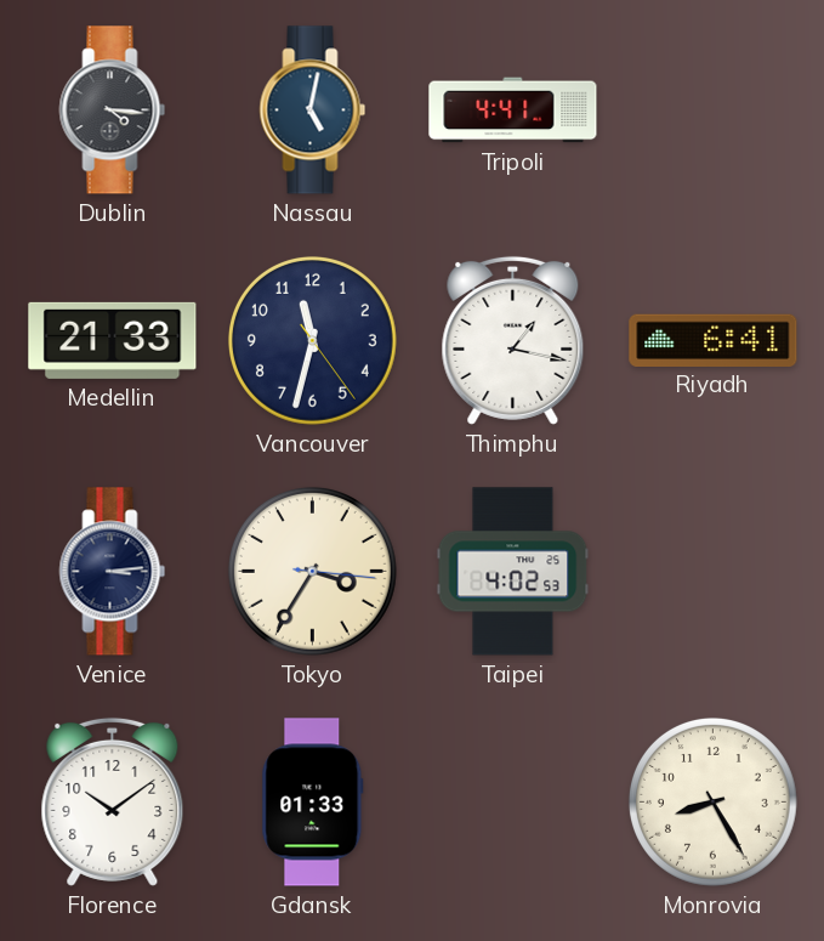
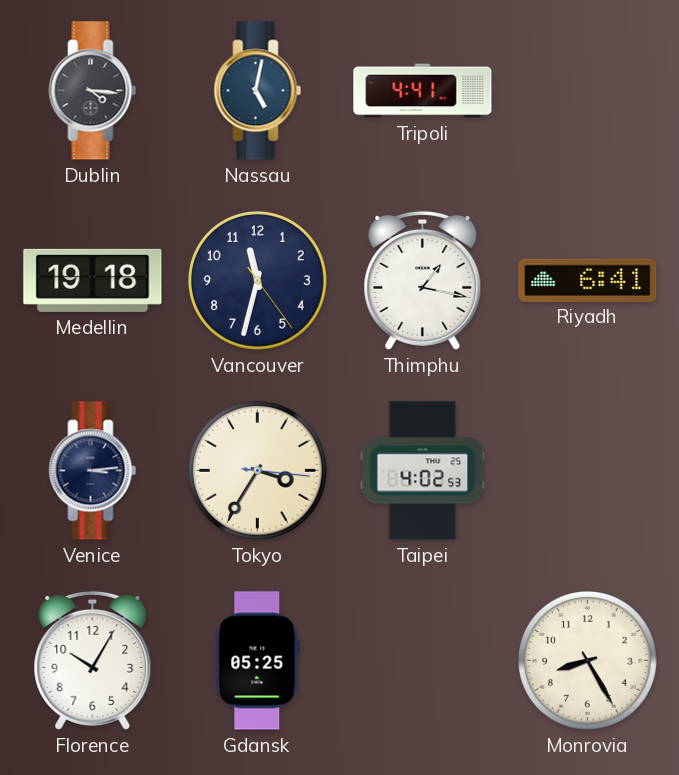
Medellin: 21:33 -> 19:18
Florence: 10:09 -> 10:05
Gdansk: 01:33 -> 05:25
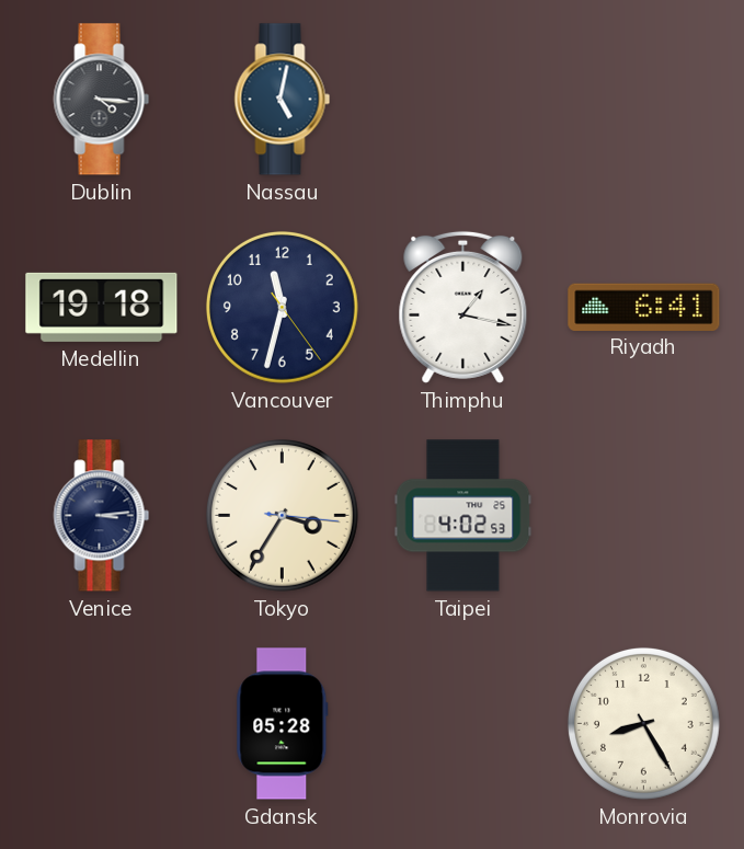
Tripoli: 4:41 -> none
Florence: 10:05 -> none
Gdansk: 05:25 -> 05:28
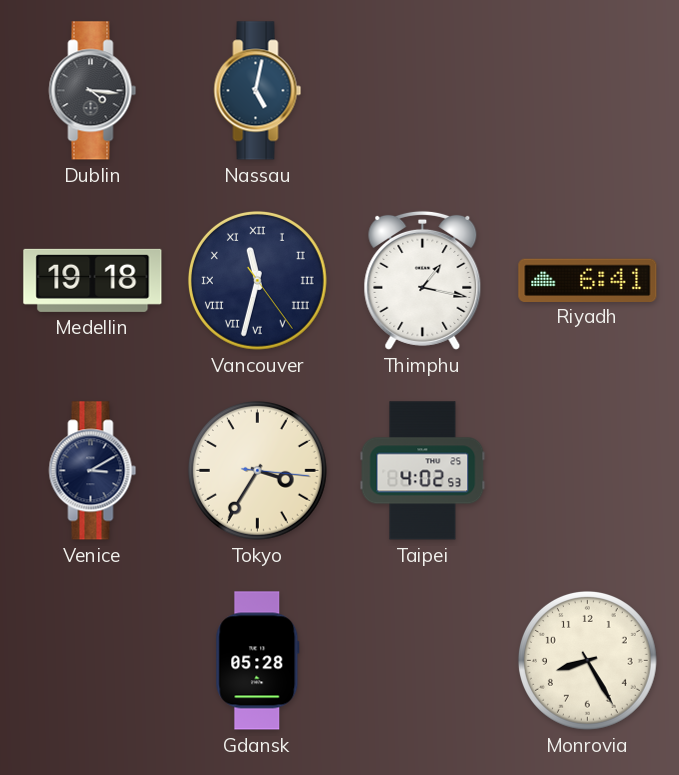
Vancouver numerals: Arabic -> Roman
Venice: 3:14 -> 3:10
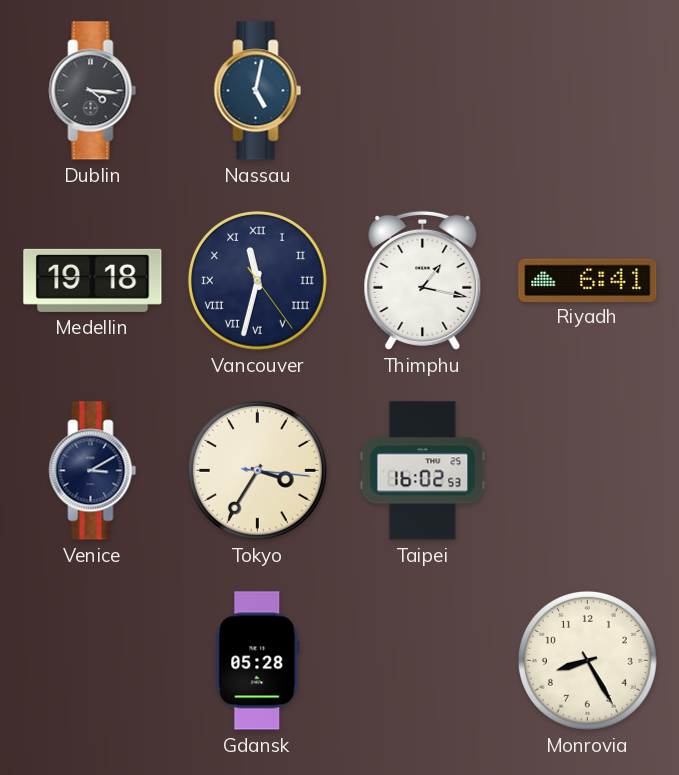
Taipei: 4:02 -> 16:02
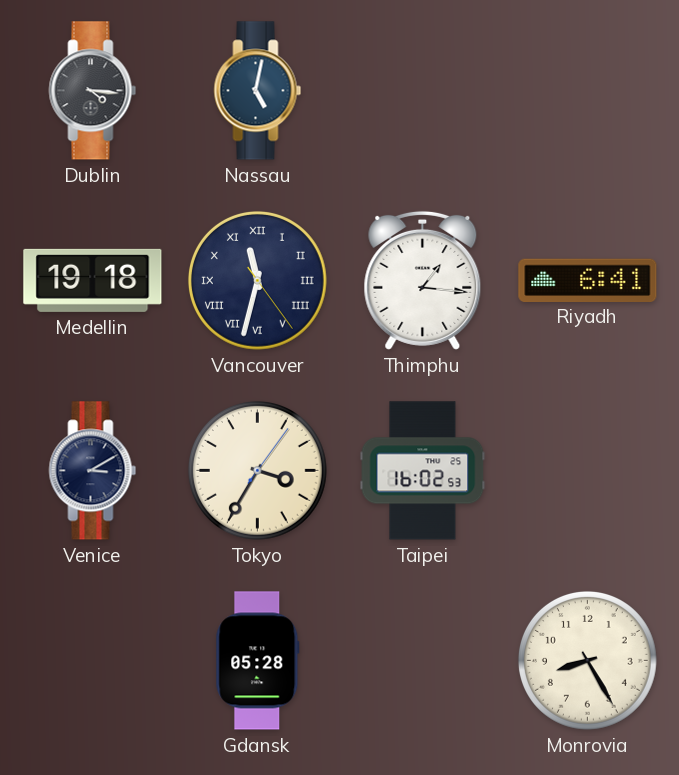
Thimphu: 1:17 -> 1:16
Tokyo: 3:35:16 -> 3:35:06
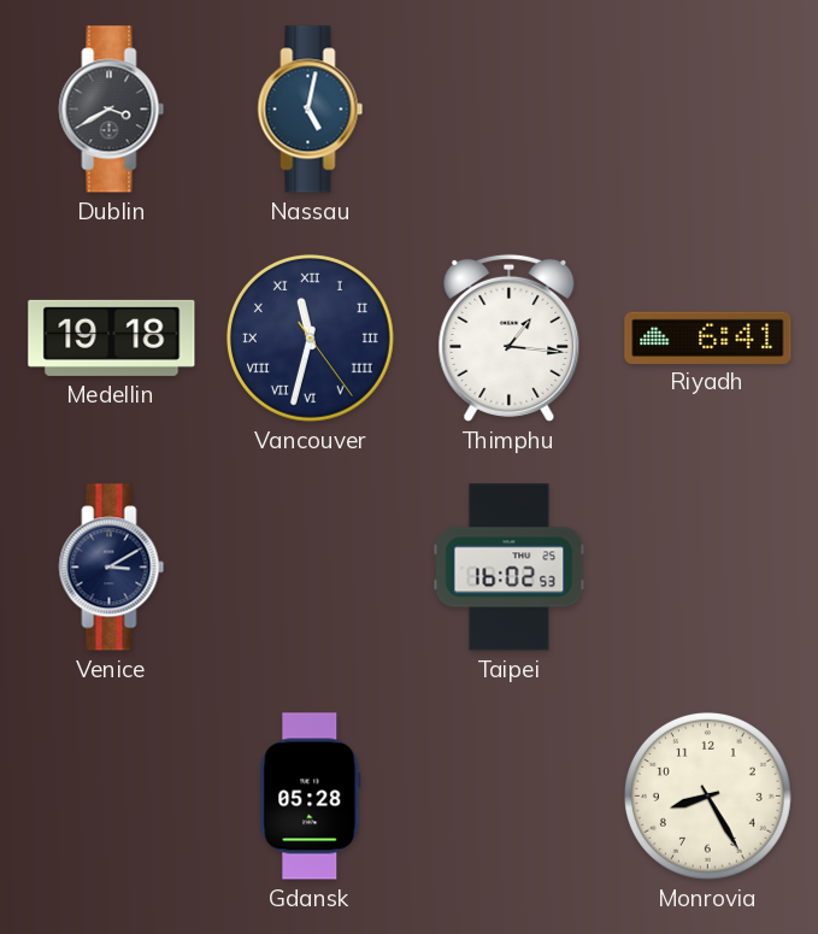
Dublin: 4:16 -> 3:40
Tokyo: 3:35 -> none
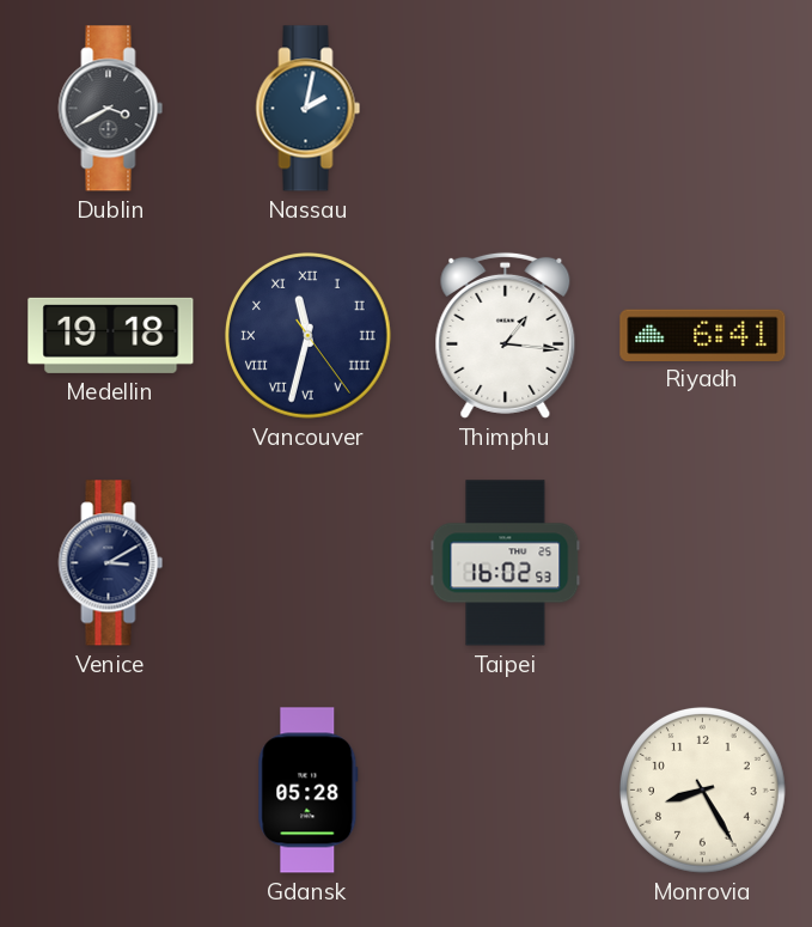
Nassau: 5:02 -> 2:02
